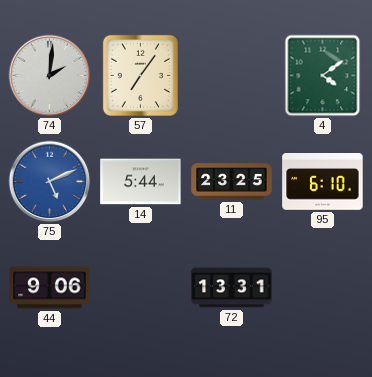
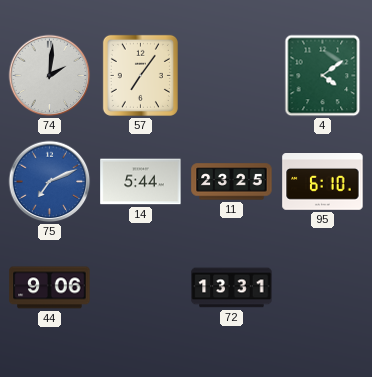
75: 5:11 -> 7:11
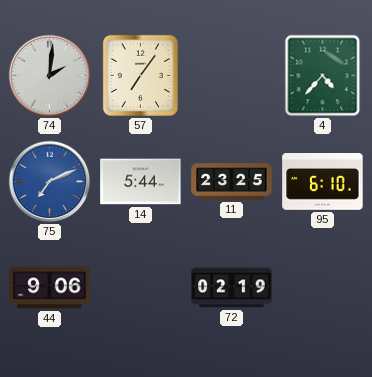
4: 4:09 -> 4:37
72: 13:31 -> 02:19
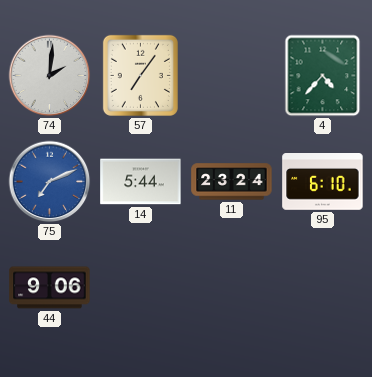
11: 23:25 -> 23:24
72: 02:19 -> none
